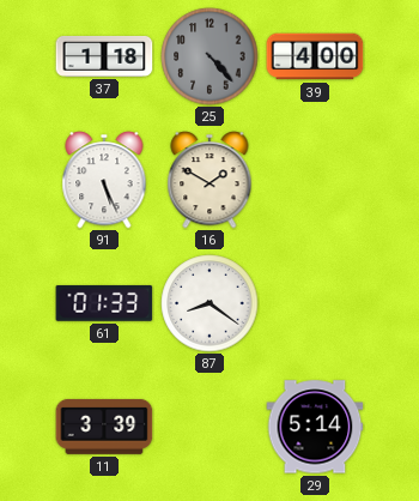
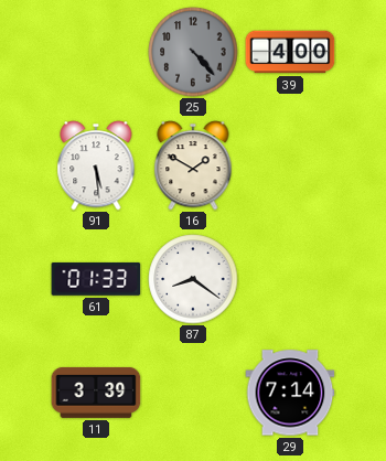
37: 1:18 -> none
91: 5:26 -> 5:29
29: 5:14 -> 7:14
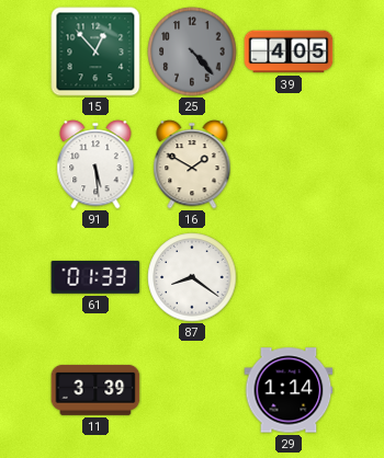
15: none -> 12:53
39: 4:00 -> 4:05
29: 7:14 -> 1:14
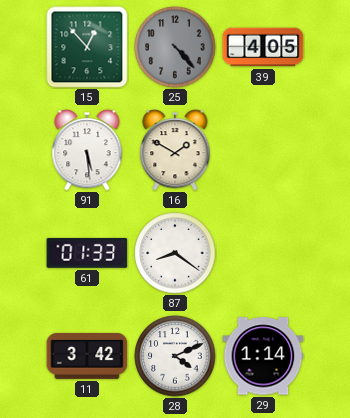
11: 3:39 -> 3:42
28: none -> 4:11
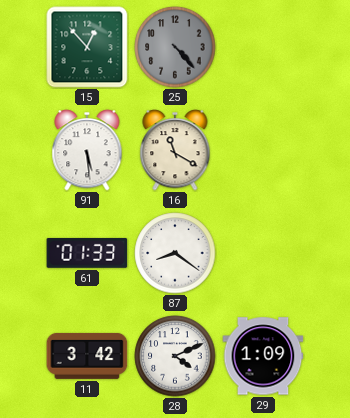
39: 4:05 -> none
16: 1:50 -> 11:20
29: 1:14 -> 1:09
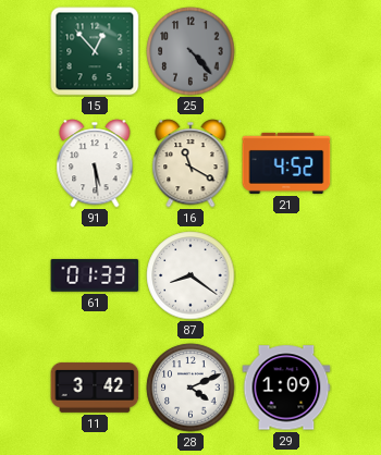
21: none -> 4:52
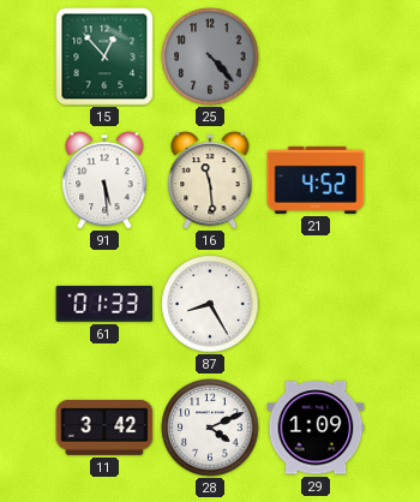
16: 11:20 -> 11:29
87: 8:21 -> 8:25
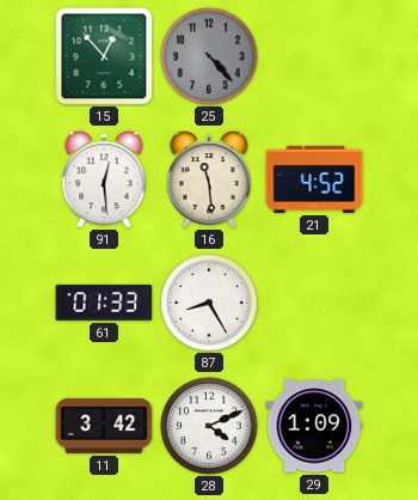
91: 5:29 -> 12:29
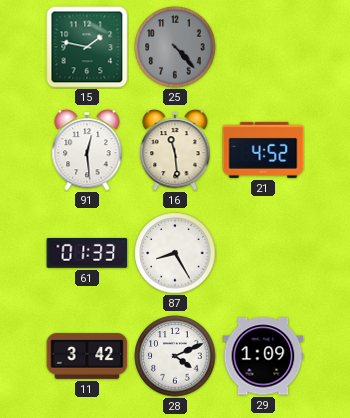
15: 12:53 -> 1:47
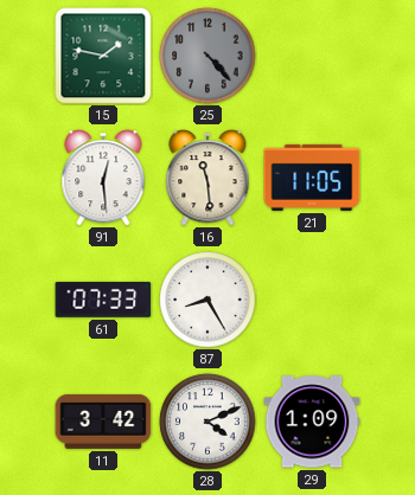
21: 4:52 -> 11:05
61: 01:33 -> 07:33
